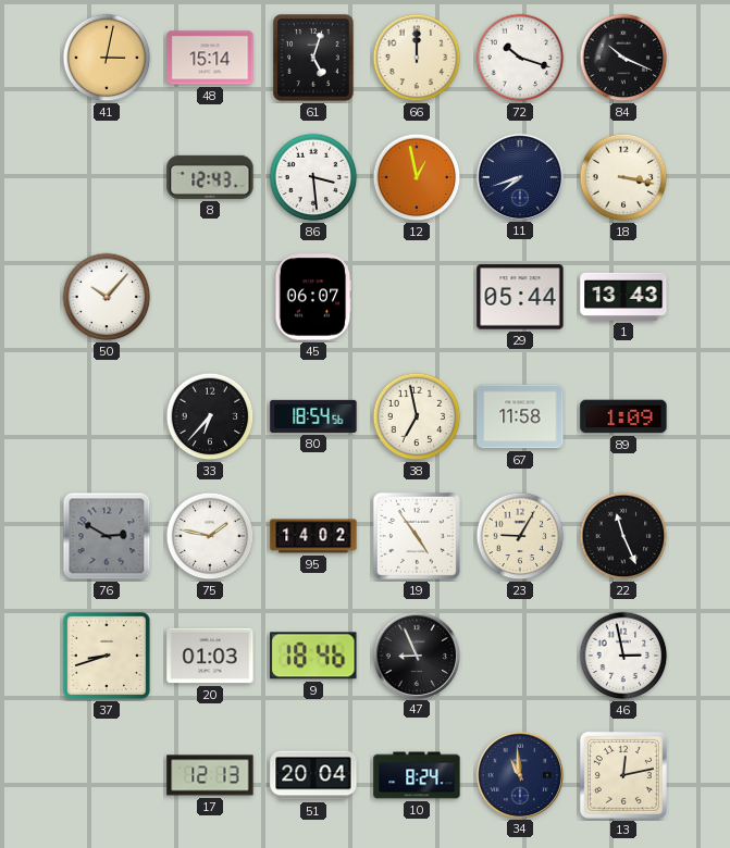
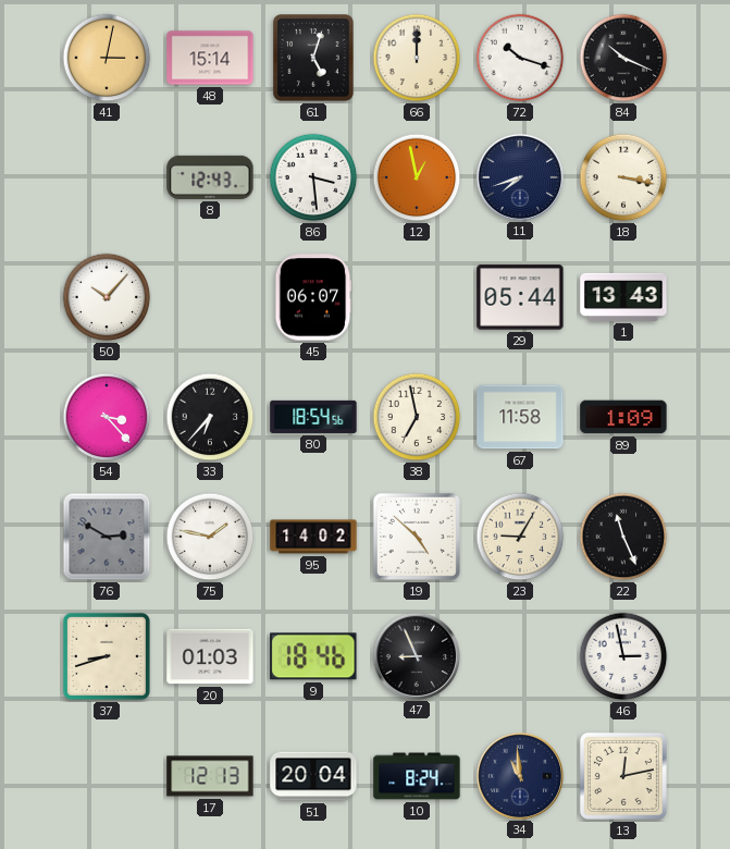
54: none -> 3:23
19: 4:54 -> 4:52
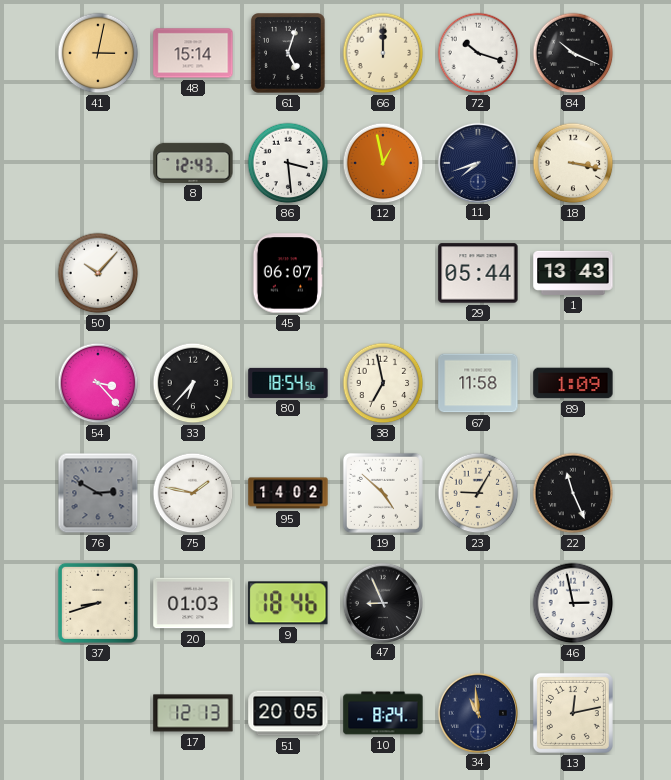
51: 20:04 -> 20:05
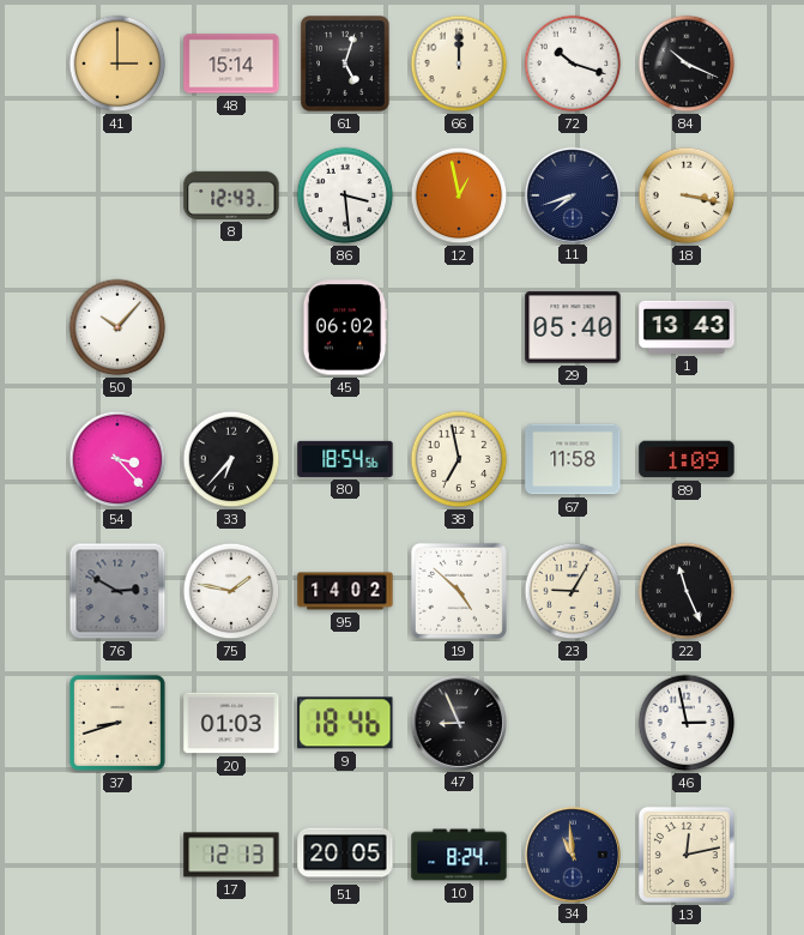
41: 3:02 -> 3:00
45: 06:07 -> 06:02
29: 05:44 -> 05:40
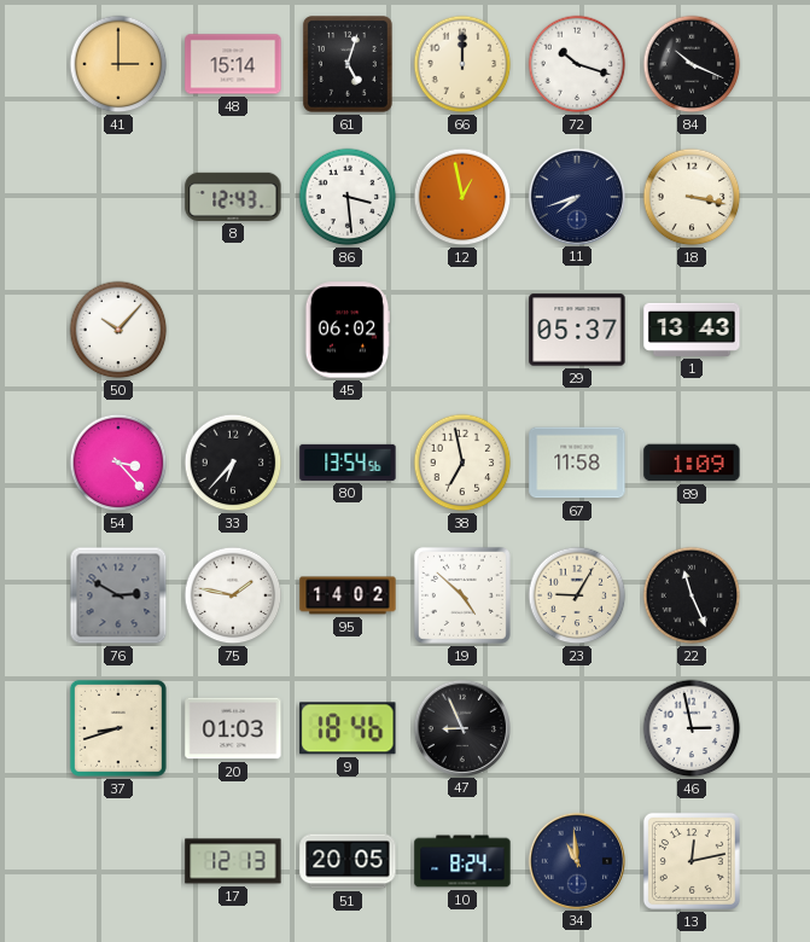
29: 05:40 -> 05:37
80: 18:54 -> 13:54
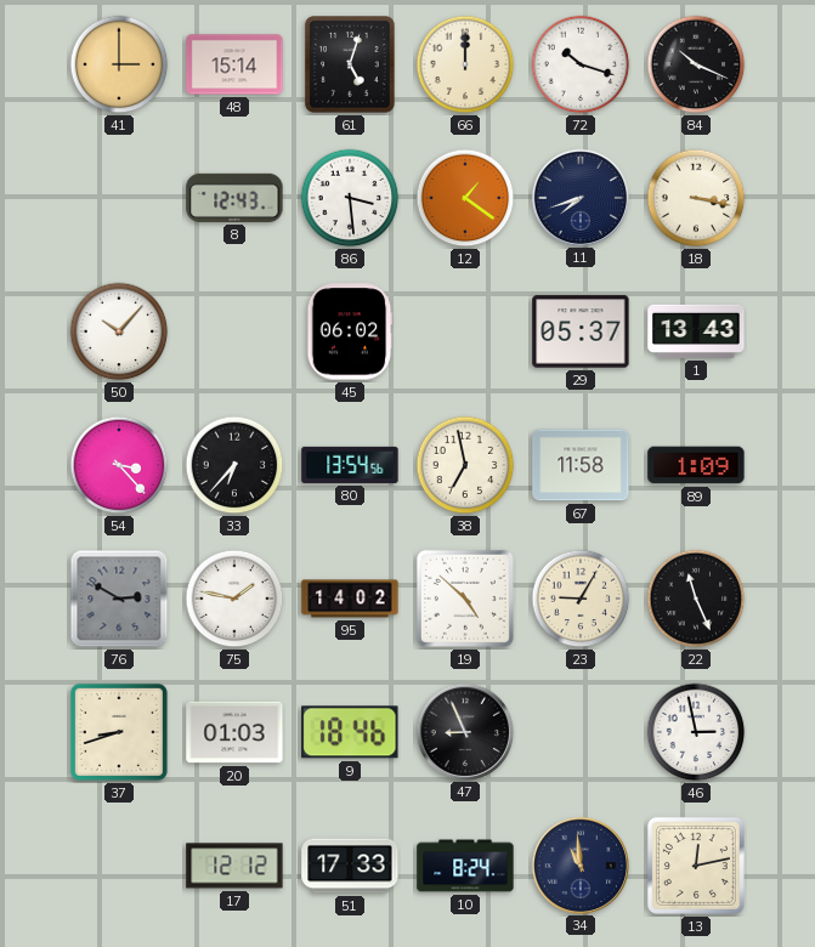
12: 12:58 -> 1:21
17: 12:13 -> 12:12
51: 20:05 -> 17:33
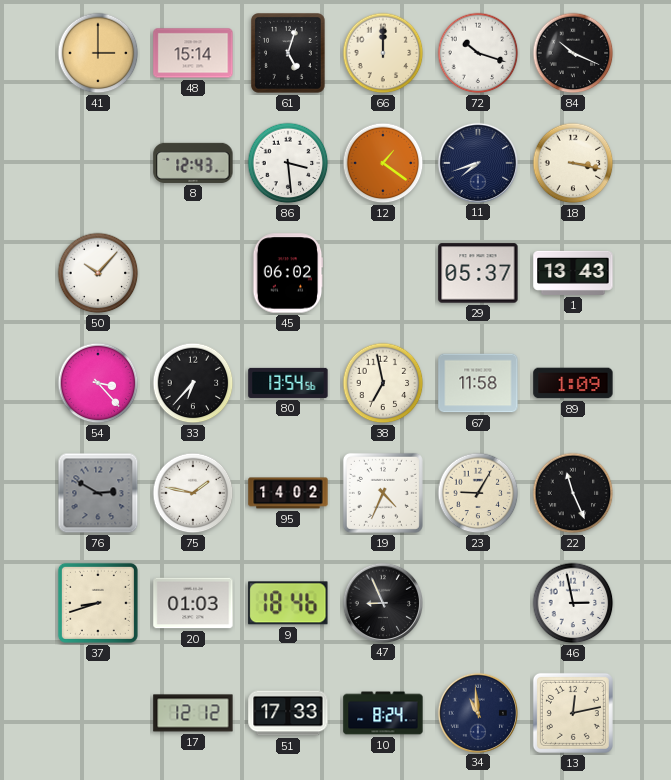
19: 4:52 -> 4:34
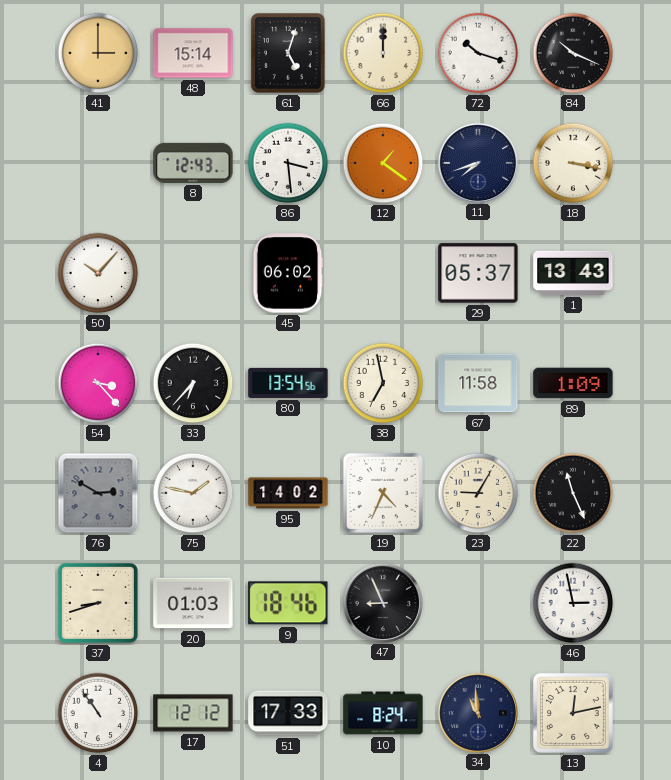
4: none -> 10:54
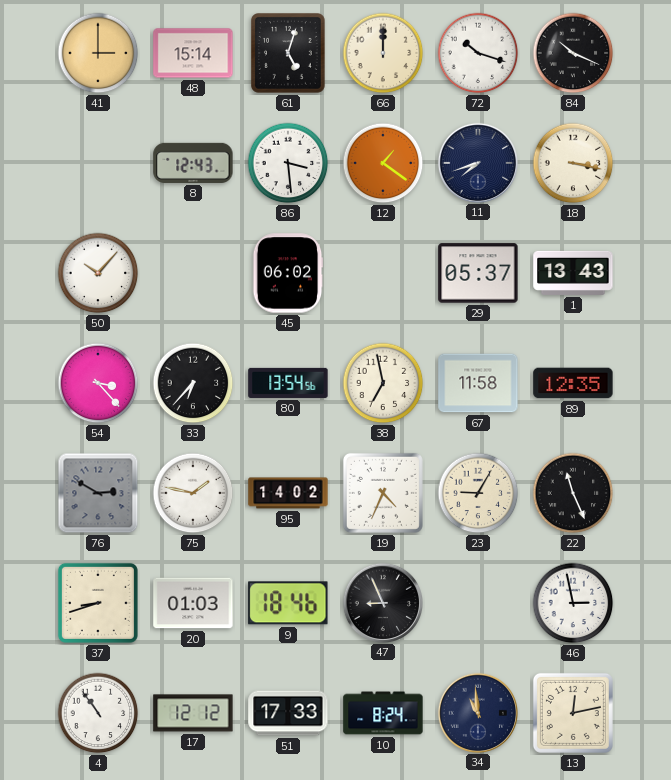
89: 1:09 -> 12:35
